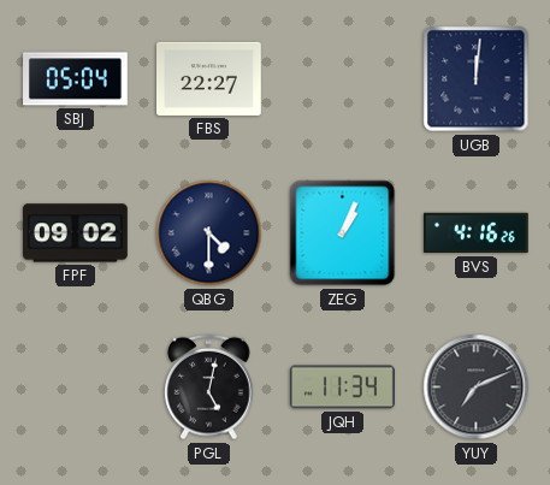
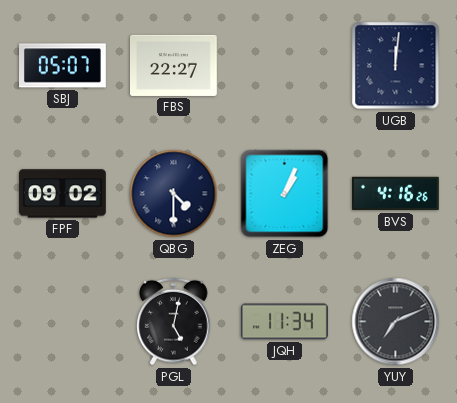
SBJ: 05:04 -> 05:07
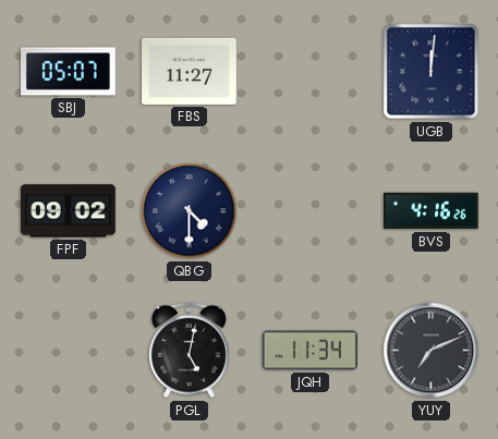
FBS: 22:27 -> 11:27
ZEG: 1:04 -> none
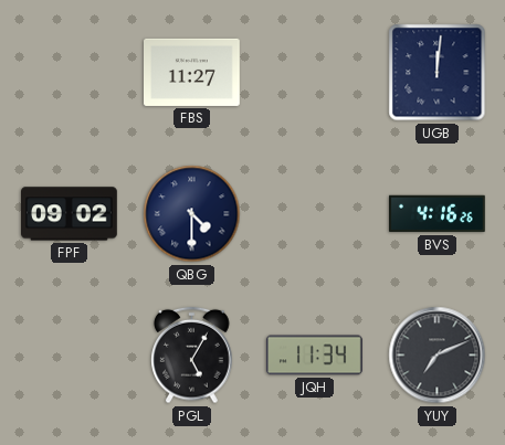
SBJ: 05:07 -> none
PGL: 5:02 -> 5:05
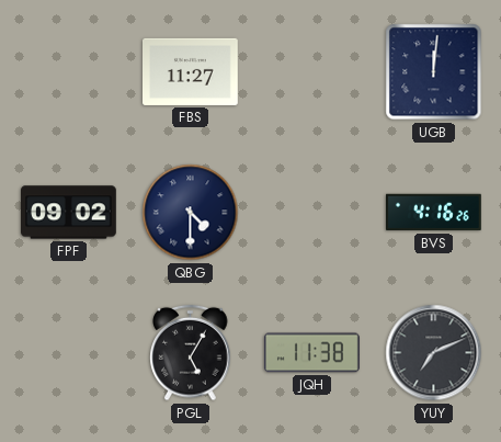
JQH: 11:34 -> 11:38
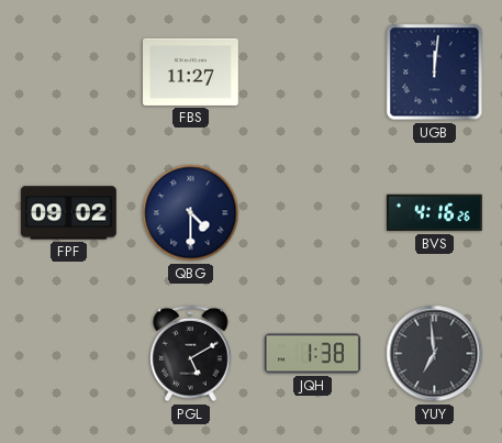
PGL: 5:05 -> 5:10
JQH: 11:38 -> 1:38
YUY: 7:11 -> 6:59
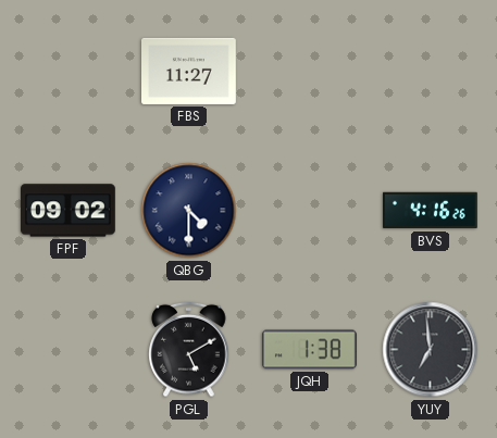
UGB: 12:01 -> none
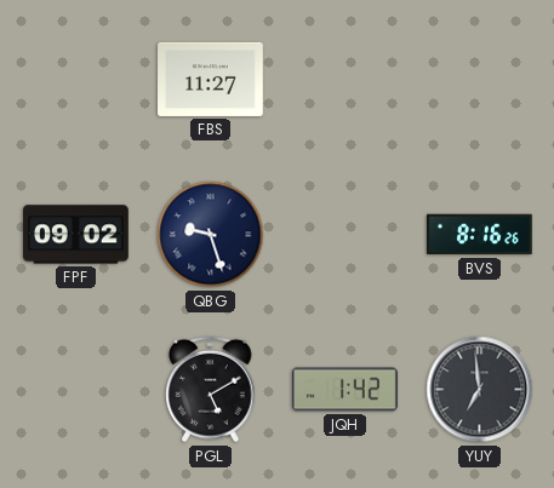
QBG: 4:30 -> 9:27
BVS: 4:16 -> 8:16
JQH: 1:38 -> 1:42
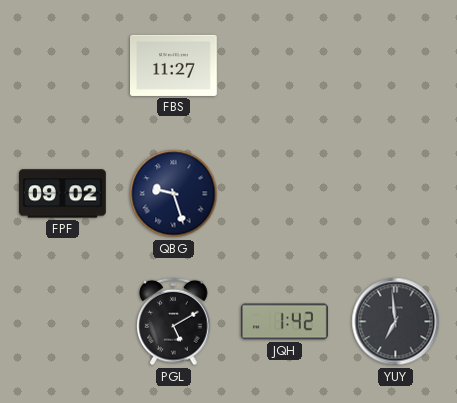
BVS: 8:16 -> none
